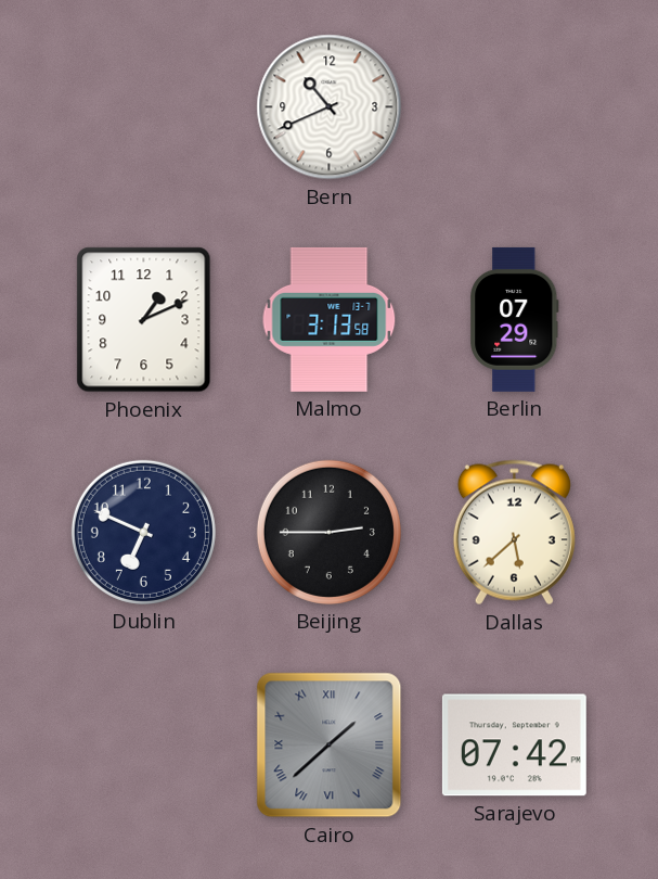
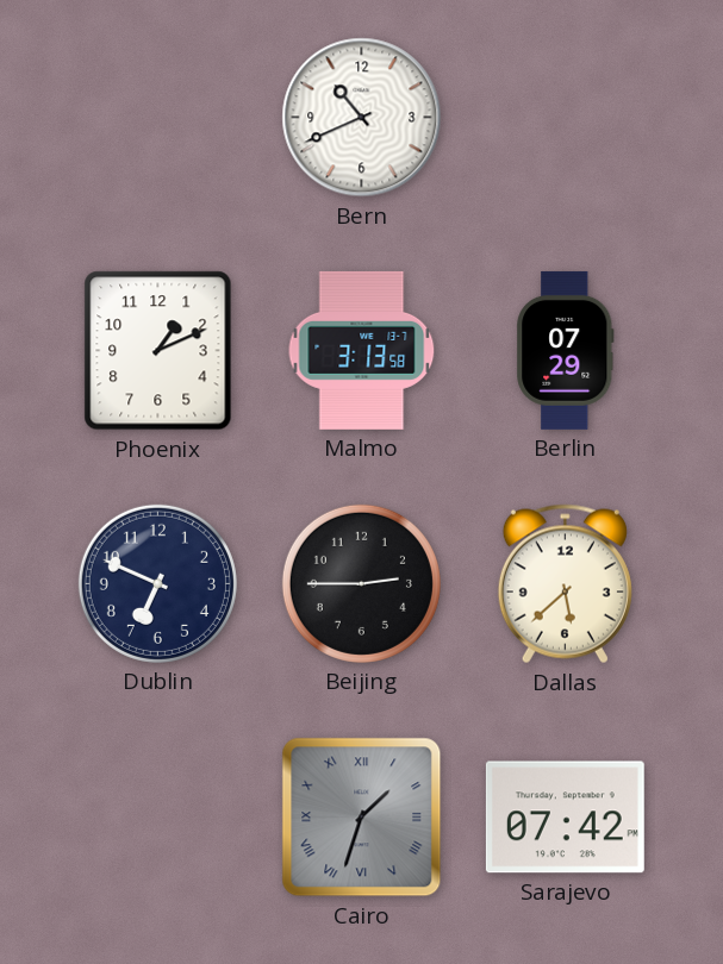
Cairo: 1:38 -> 1:33
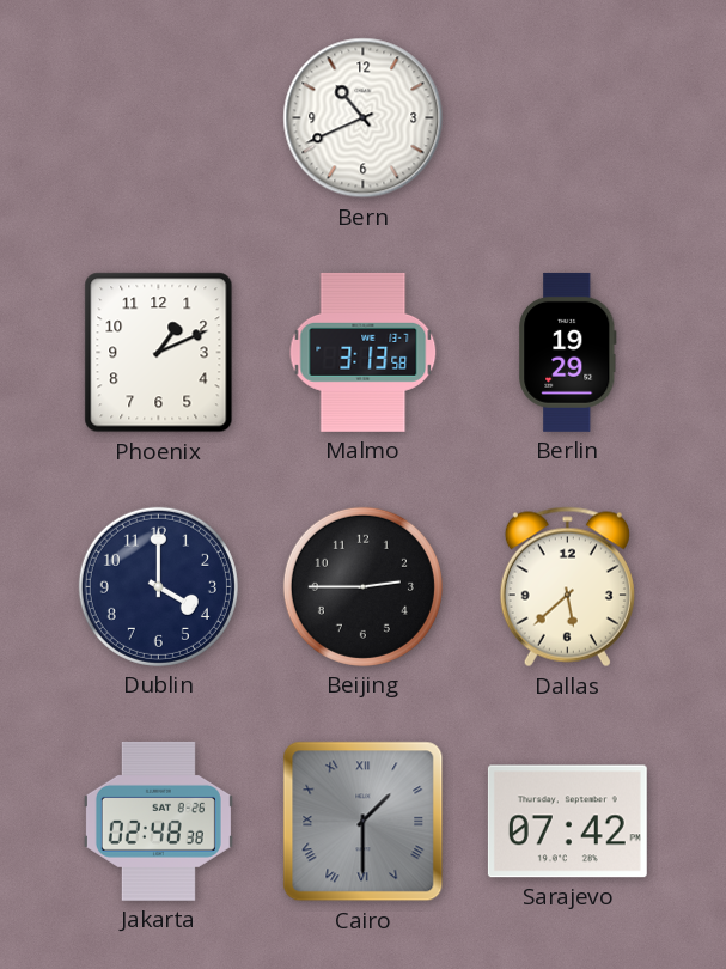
Berlin: 07:29 -> 19:29
Dublin: 6:49 -> 4:00
Jakarta: none -> 02:48
Cairo: 1:33 -> 1:30
